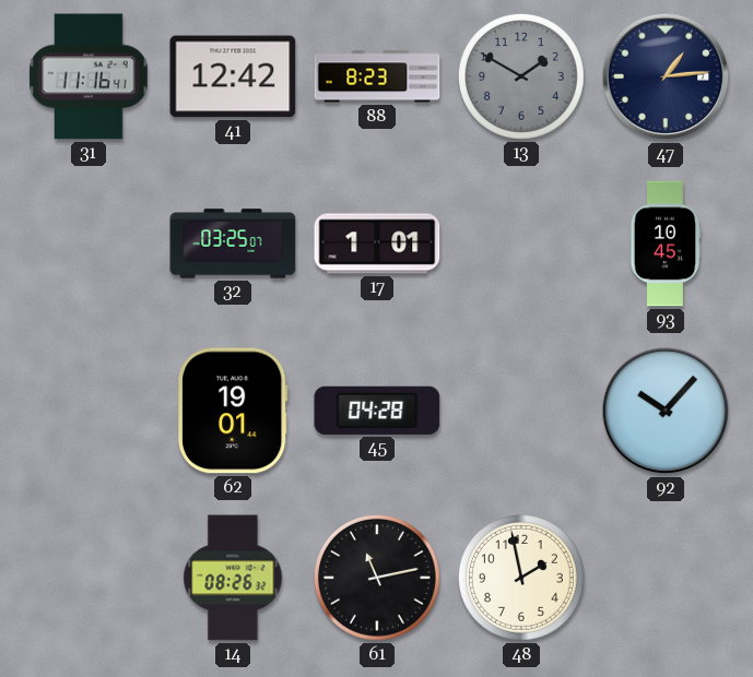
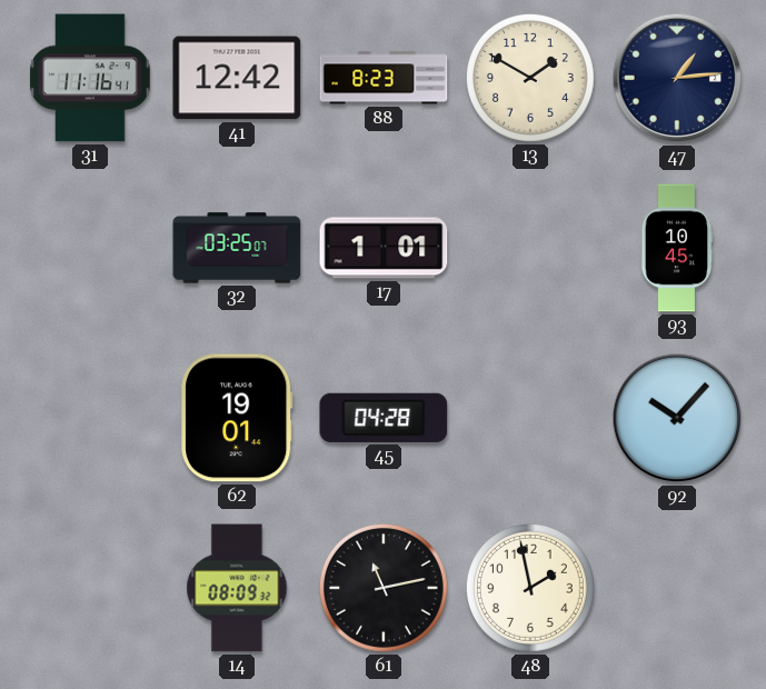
13 dial: grey -> cream
14: 08:26 -> 08:09
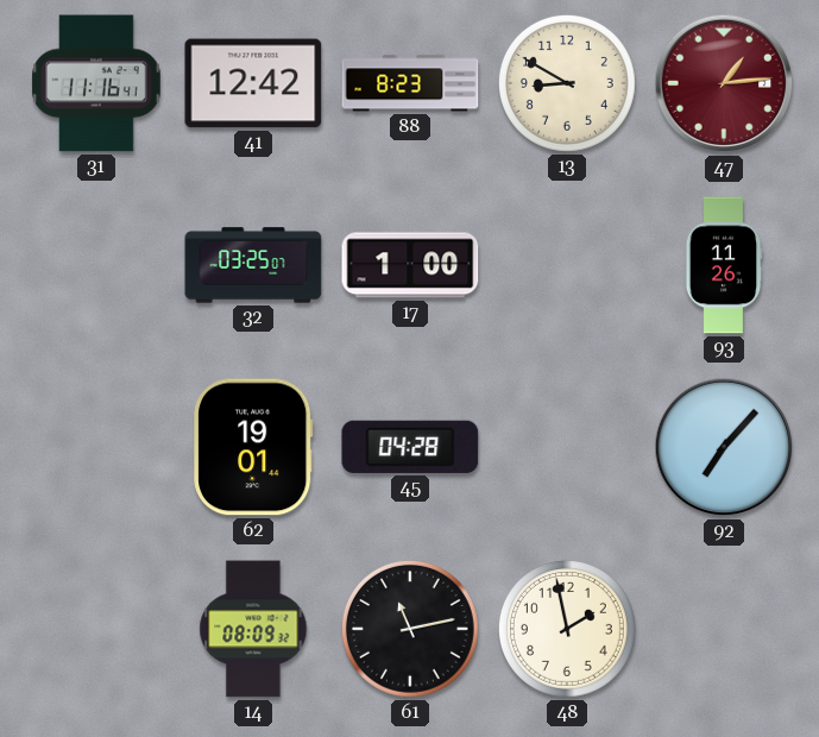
13: 1:50 -> 8:50
47 dial: navy -> burgundy
17: 1:01 -> 1:00
93: 10:45 -> 11:26
92: 10:07 -> 7:07
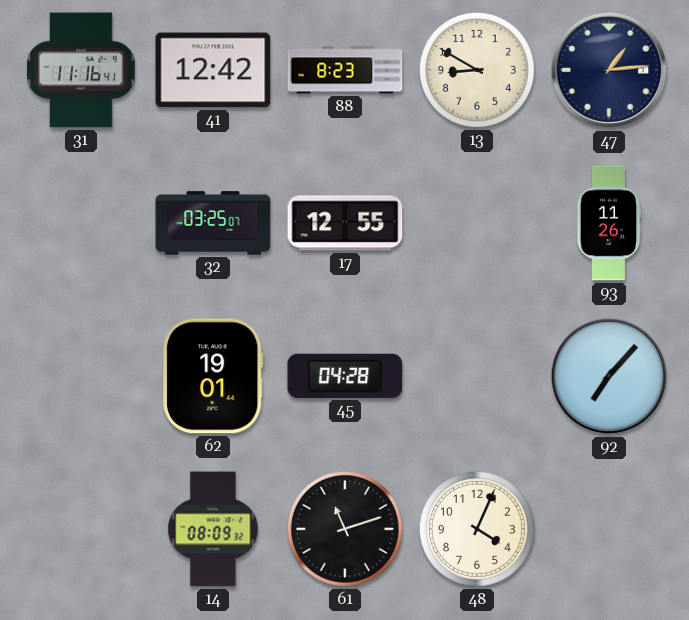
47 dial: burgundy -> navy
17: 1:00 -> 12:55
61: 11:13 -> 11:12
48: 1:58 -> 4:04
